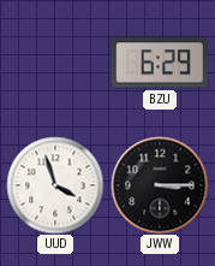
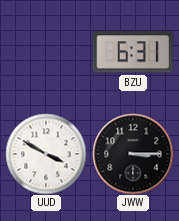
BZU: 6:29 -> 6:31
UUD: 3:57 -> 3:50
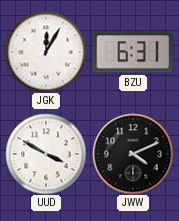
JGK: none -> 12:05
JWW: 3:15 -> 4:11
